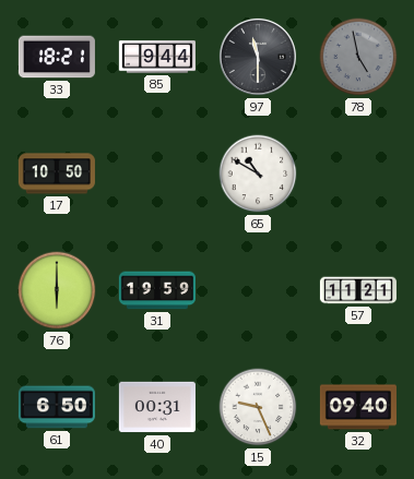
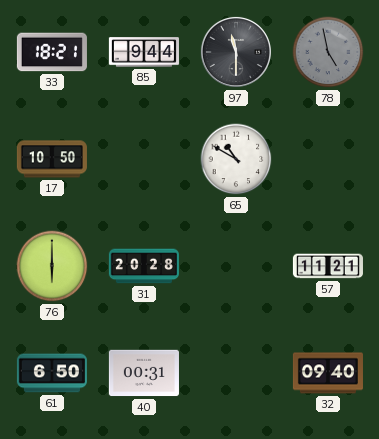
31: 19:59 -> 20:28
15: 9:26 -> none
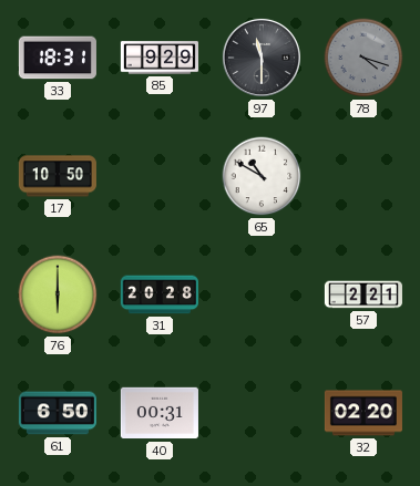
33: 18:21 -> 18:31
85: 9:44 -> 9:29
78: 4:58 -> 4:18
57: 11:21 -> 2:21
32: 09:40 -> 02:20
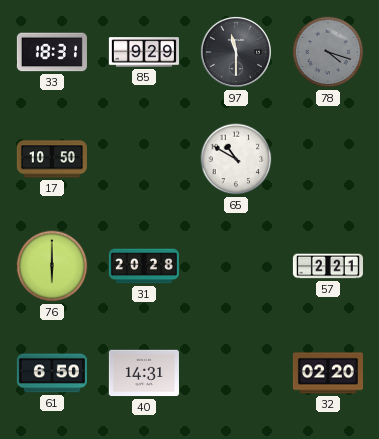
40: 00:31 -> 14:31
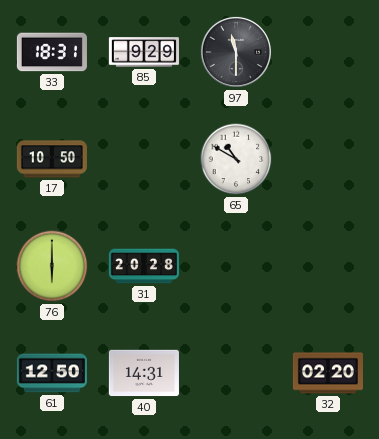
78: 4:18 -> none
57: 2:21 -> none
61: 6:50 -> 12:50
